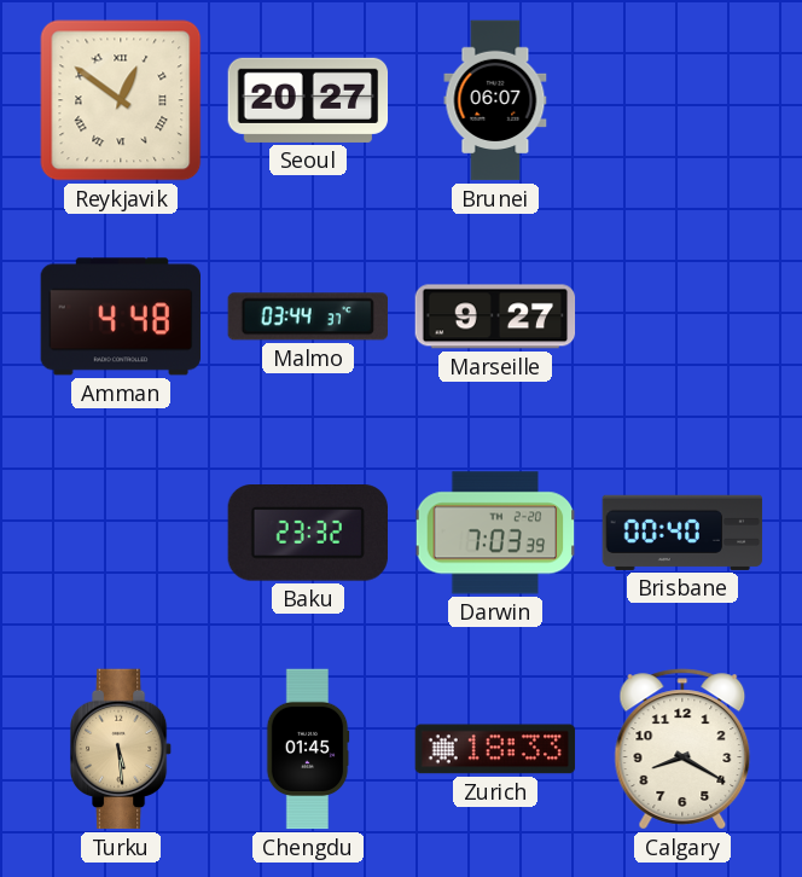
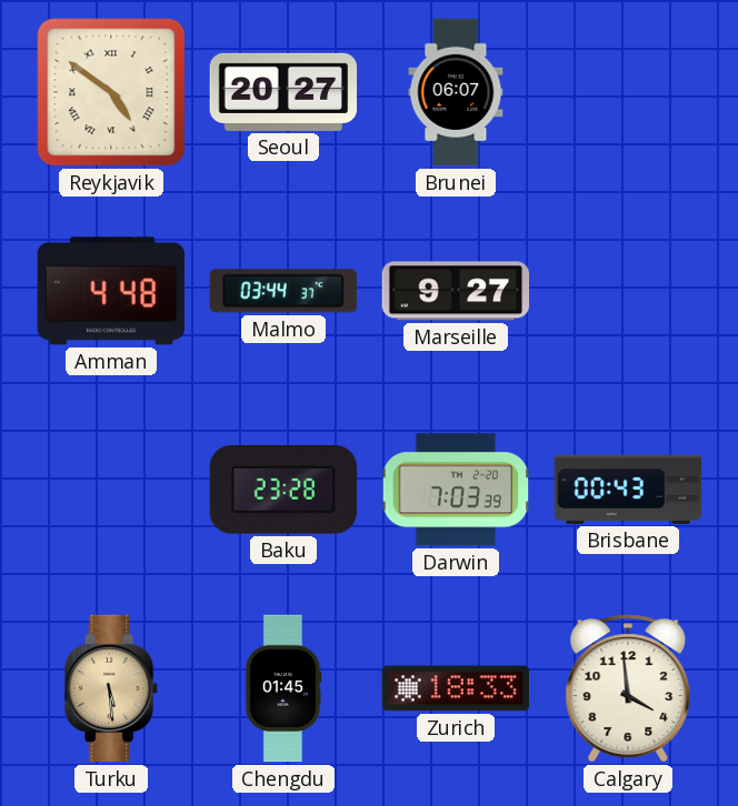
Reykjavik: 12:51 -> 4:51
Baku: 23:32 -> 23:28
Brisbane: 00:40 -> 00:43
Calgary: 8:20 -> 3:59
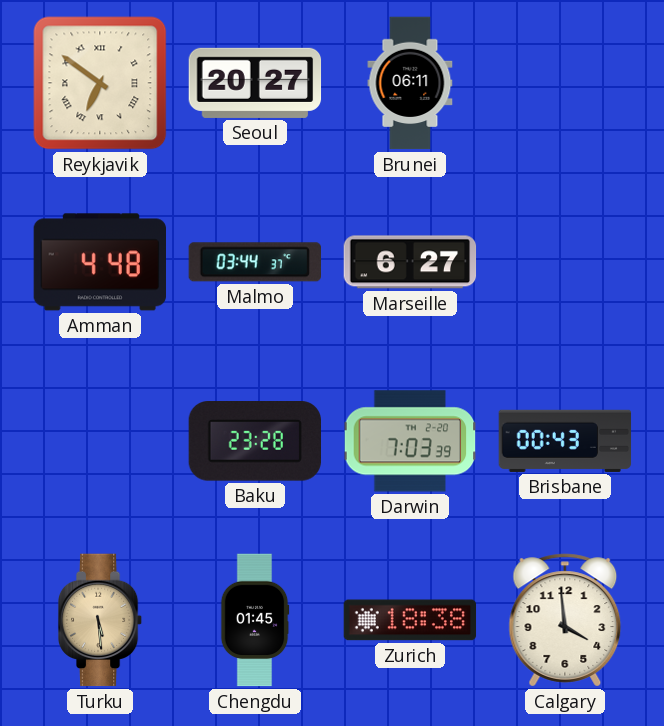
Reykjavik: 4:51 -> 6:51
Brunei: 06:07 -> 06:11
Marseille: 9:27 -> 6:27
Zurich: 18:33 -> 18:38
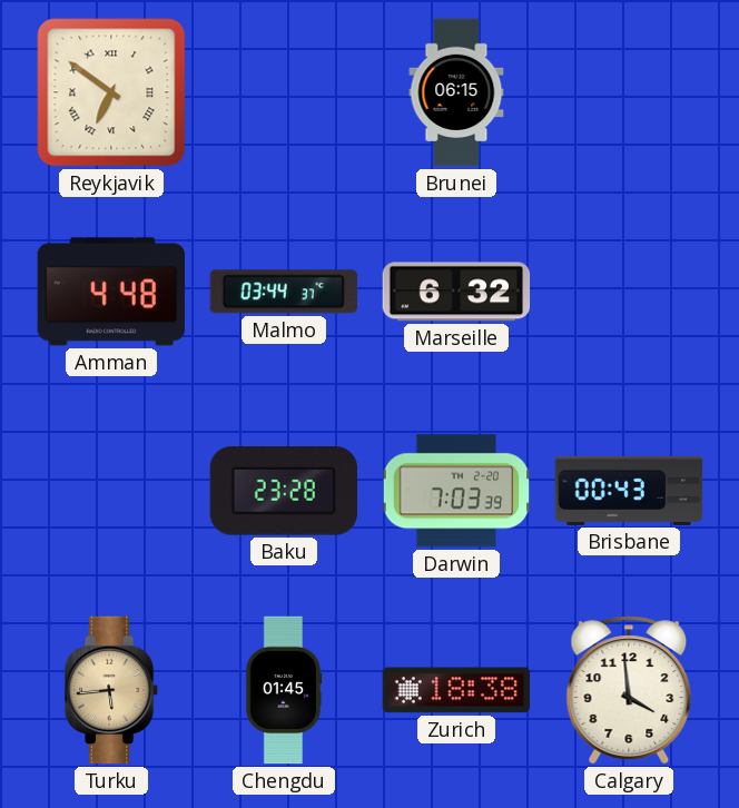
Seoul: 20:27 -> none
Brunei: 06:11 -> 06:15
Marseille: 6:27 -> 6:32
Turku: 5:29 -> 5:44
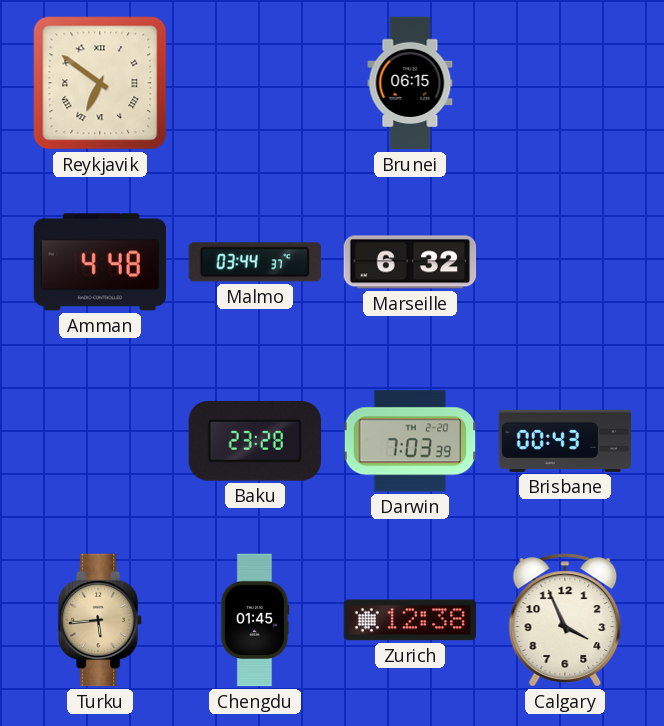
Zurich: 18:38 -> 12:38
Calgary: 3:59 -> 3:56
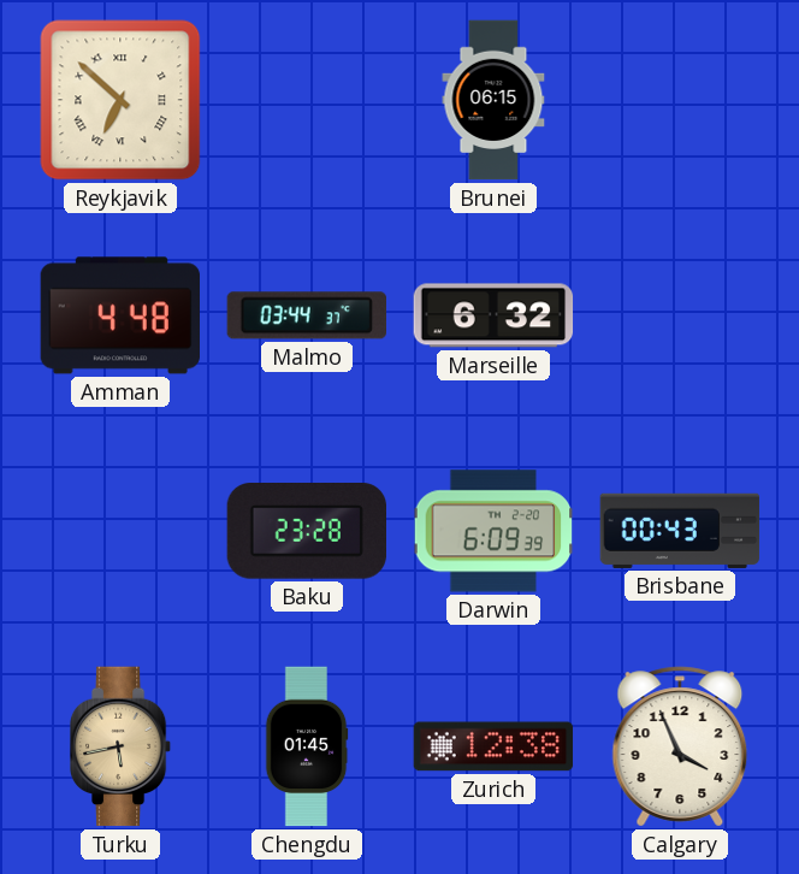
Reykjavik: 6:51 -> 6:52
Darwin: 7:03 -> 6:09
Turku: 5:44 -> 5:43
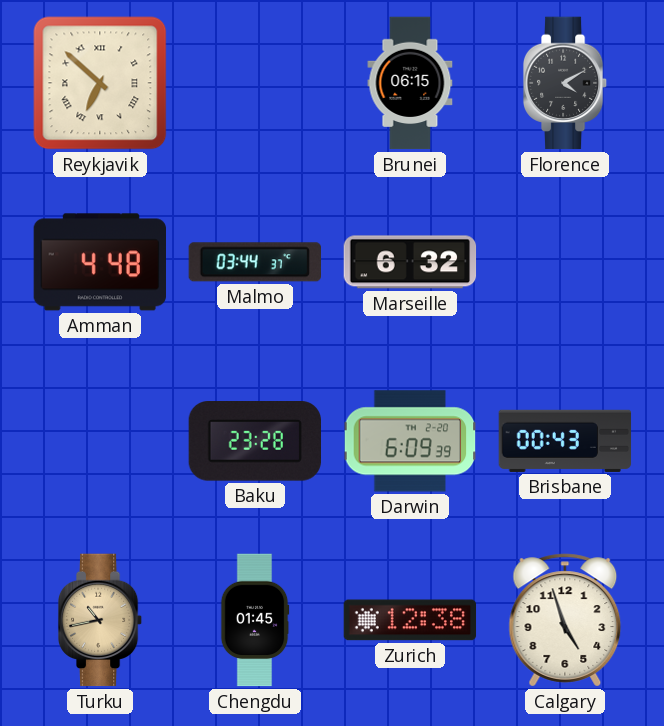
Florence: none -> 4:10
Turku: 5:43 -> 10:43
Calgary: 3:56 -> 4:57
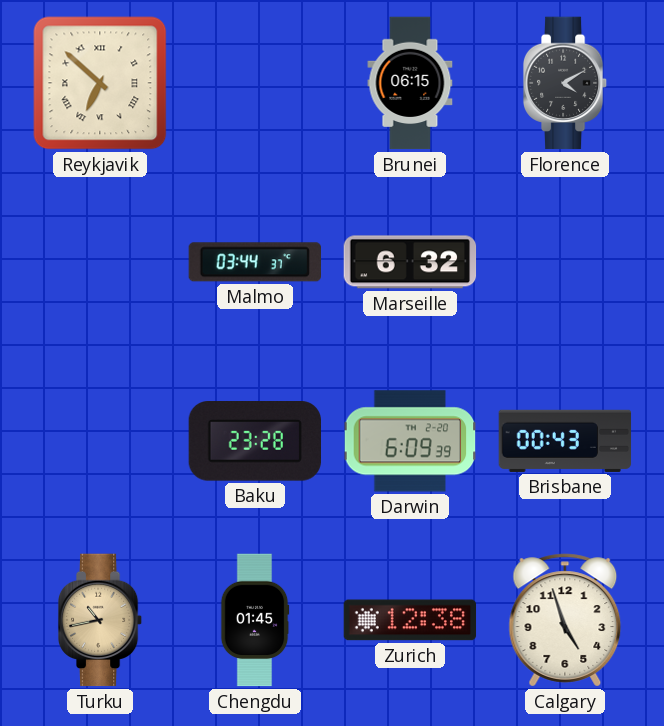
Amman: 4:48 -> none
